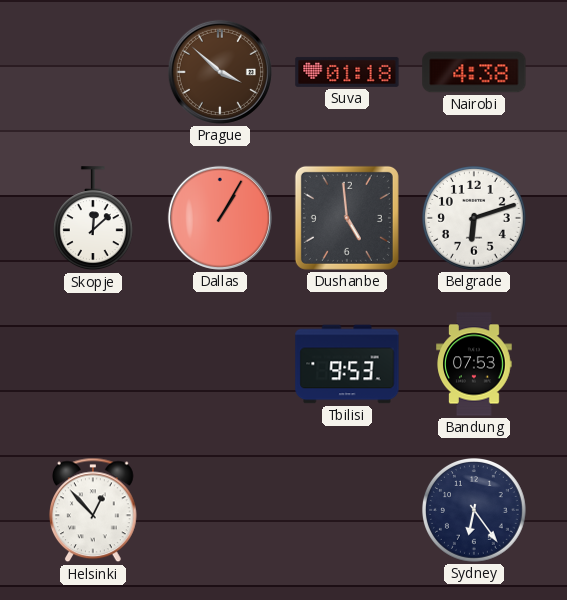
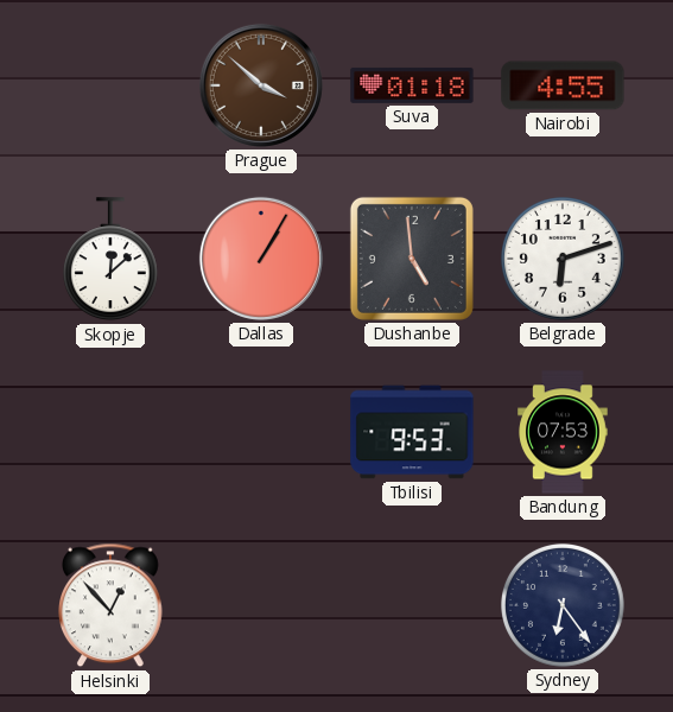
Nairobi: 4:38 -> 4:55
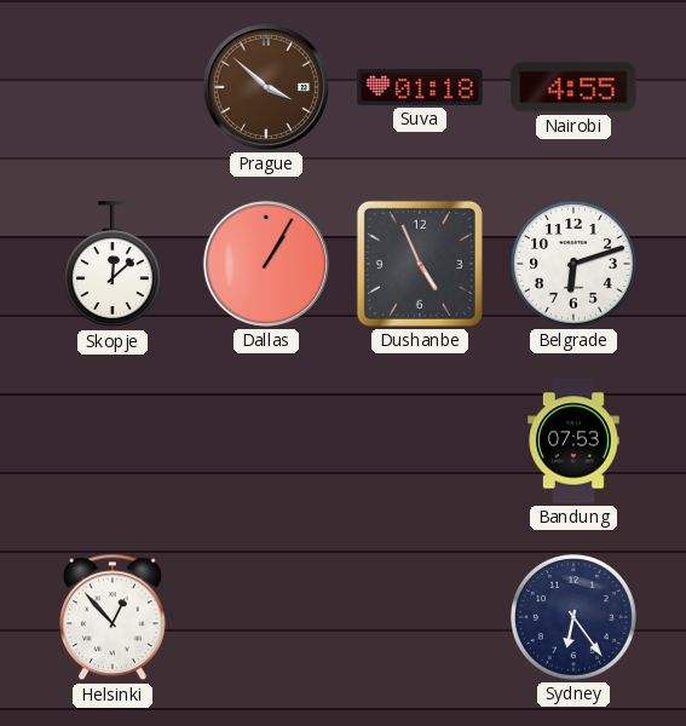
Dushanbe: 4:59 -> 4:56
Tbilisi: 9:53 -> none
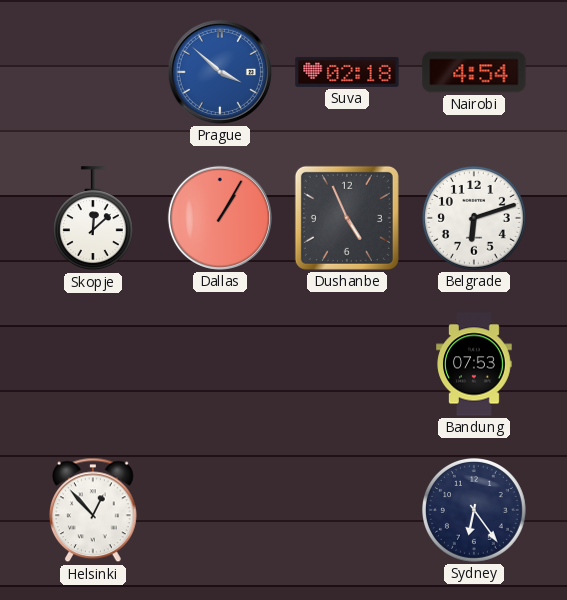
Prague dial: brown -> blue
Suva: 01:18 -> 02:18
Nairobi: 4:55 -> 4:54
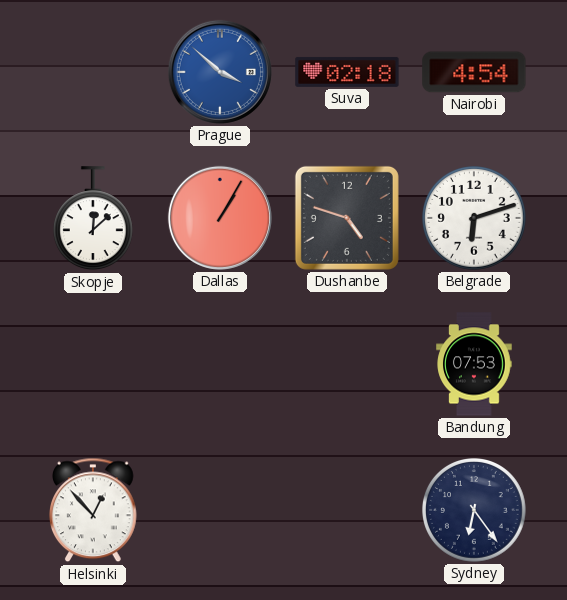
Dushanbe: 4:56 -> 4:48
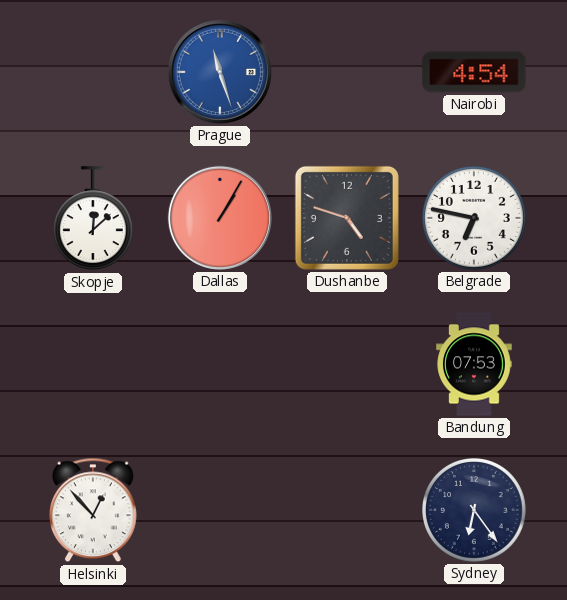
Prague: 3:52 -> 11:27
Suva: 02:18 -> none
Belgrade: 6:12 -> 6:47
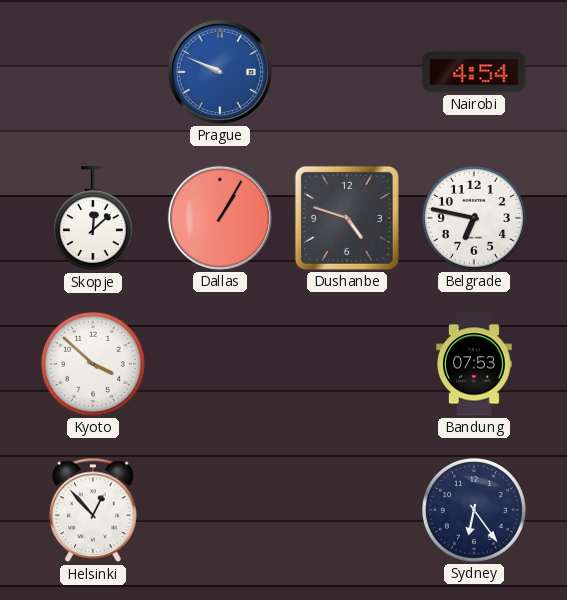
Prague: 11:27 -> 9:49
Kyoto: none -> 3:52
